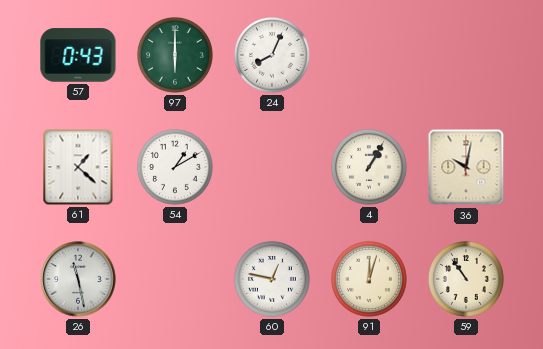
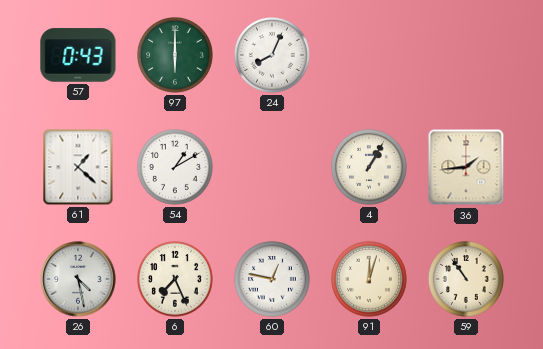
36: 10:02 -> 1:44
26: 11:28 -> 4:28
6: none -> 7:26
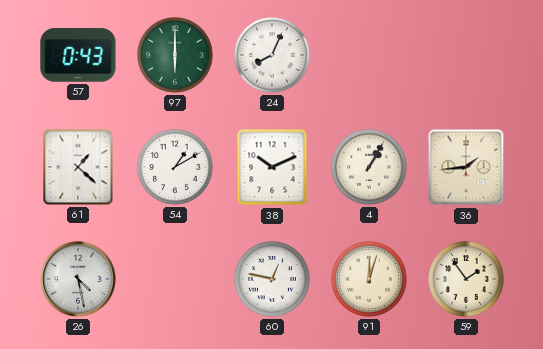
38: none -> 10:11
6: 7:26 -> none
59: 10:54 -> 1:54
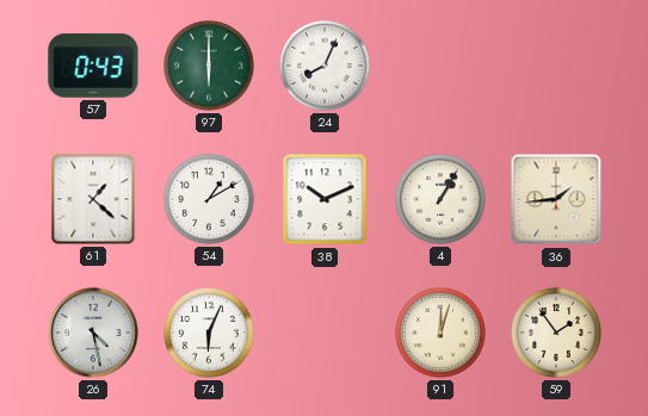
74: none -> 6:04
60: 12:47 -> none
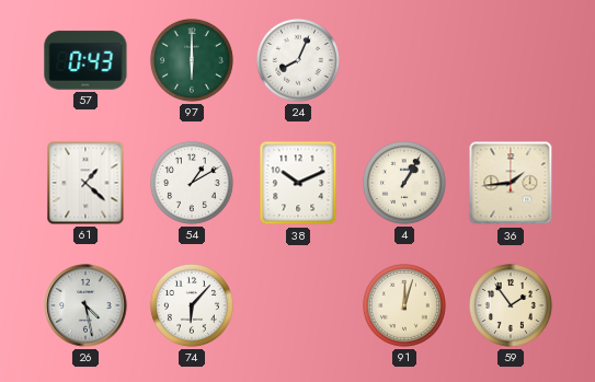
74: 6:04 -> 6:07
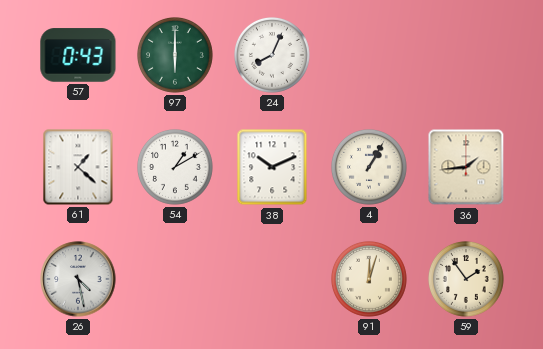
74: 6:07 -> none
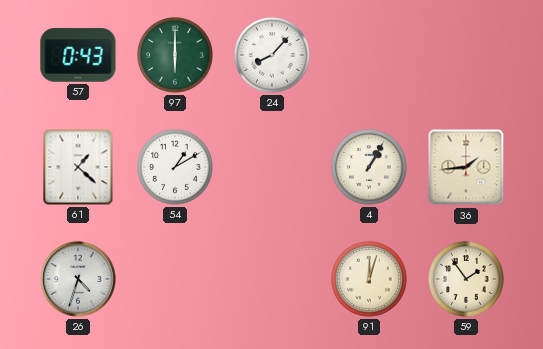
24: 8:04 -> 8:07
38: 10:11 -> none
26: 4:28 -> 4:33
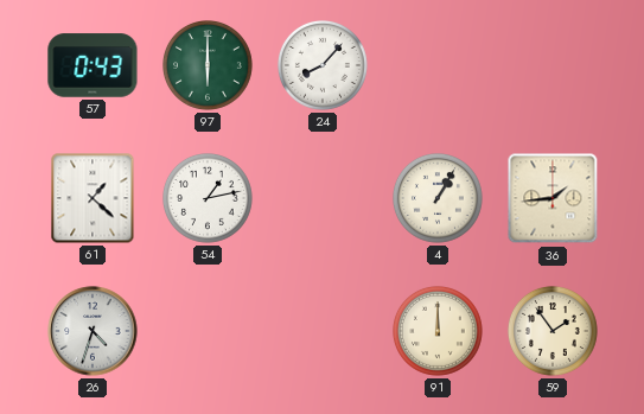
54: 1:10 -> 1:13
91: 12:03 -> 12:00
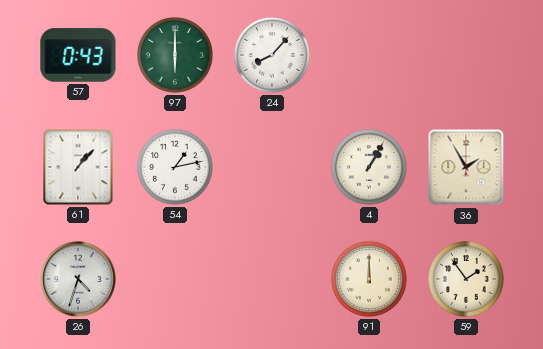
61: 1:22 -> 1:07
36: 1:44 -> 1:55
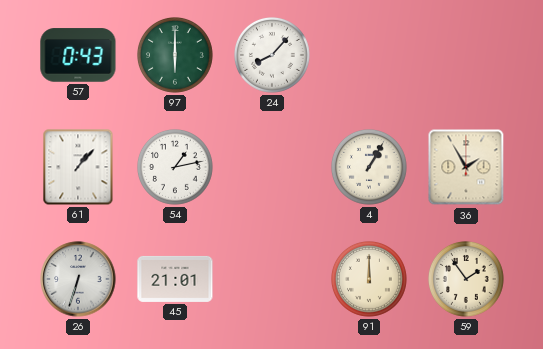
26: 4:33 -> 6:33
45: none -> 21:01
